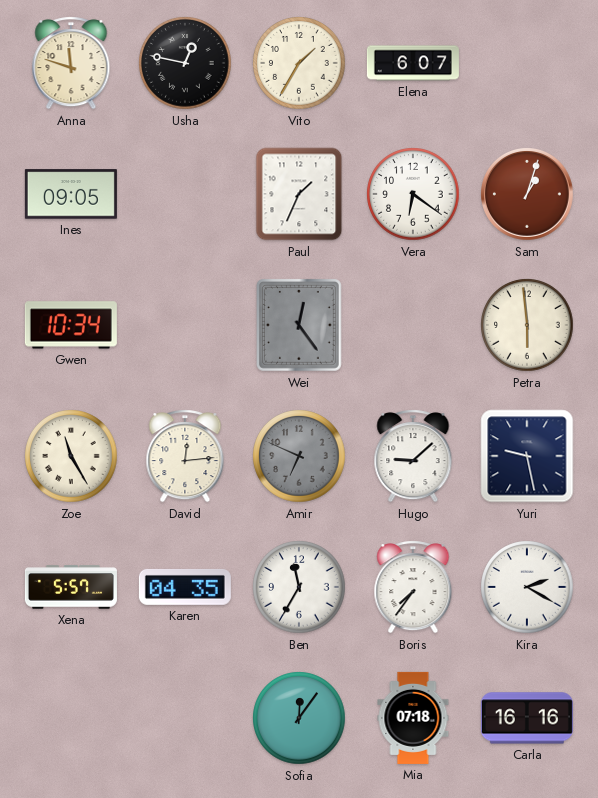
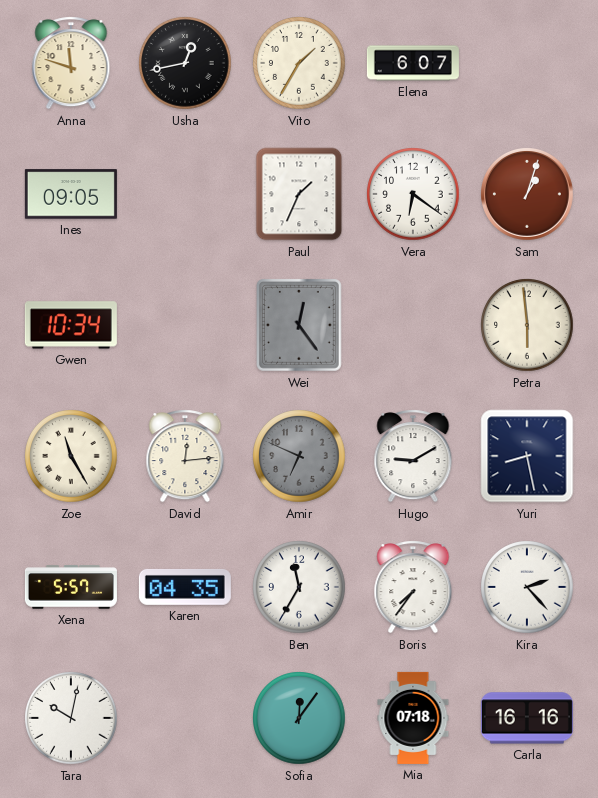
Usha: 12:47 -> 12:43
Hugo: 9:08 -> 9:10
Yuri: 9:28 -> 8:28
Kira: 2:20 -> 2:23
Tara: none -> 10:02
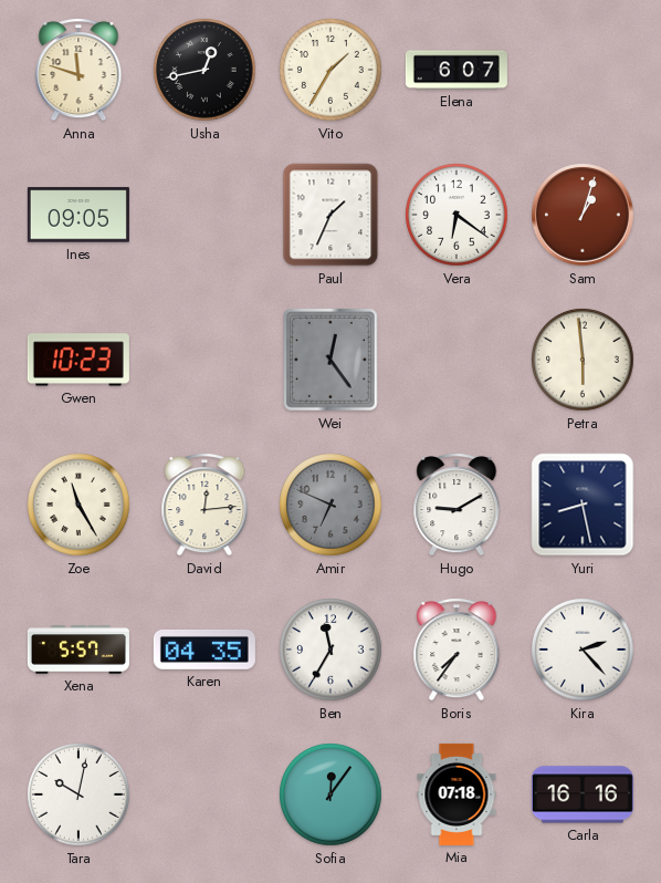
Gwen: 10:34 -> 10:23
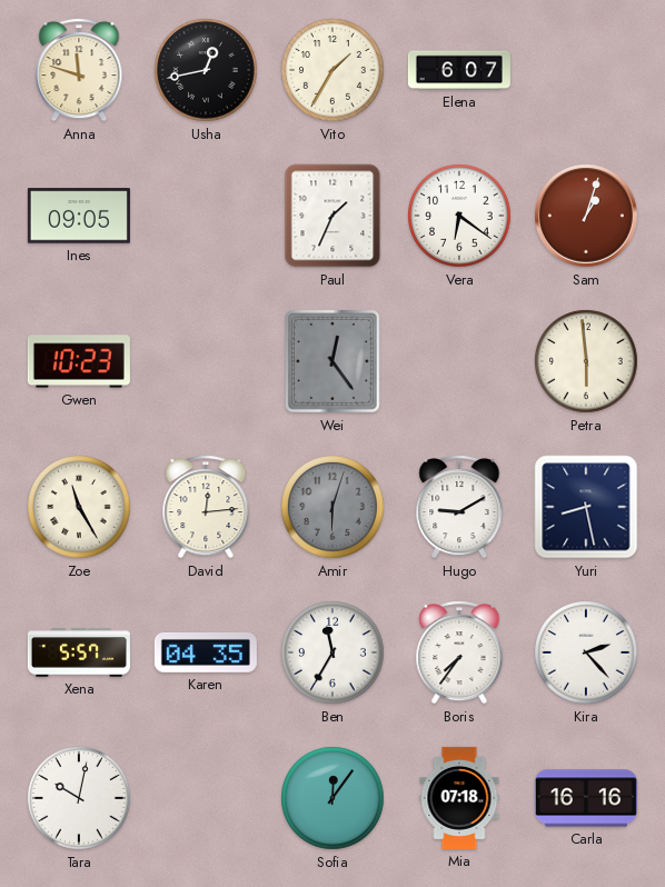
Amir: 6:49 -> 6:03
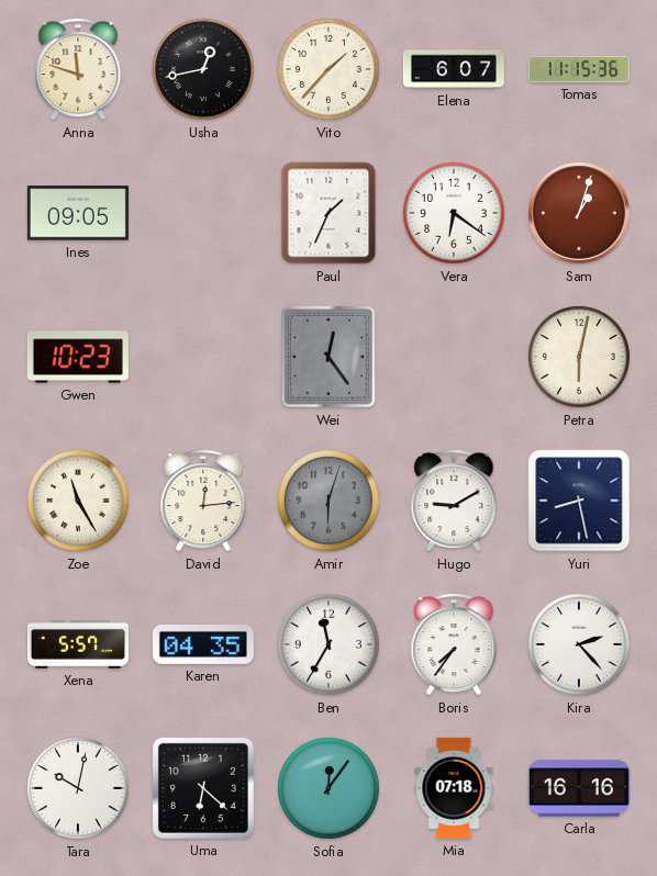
Vito: 1:35 -> 1:37
Tomas: none -> 11:15
Petra: 5:59 -> 6:02
Uma: none -> 6:22
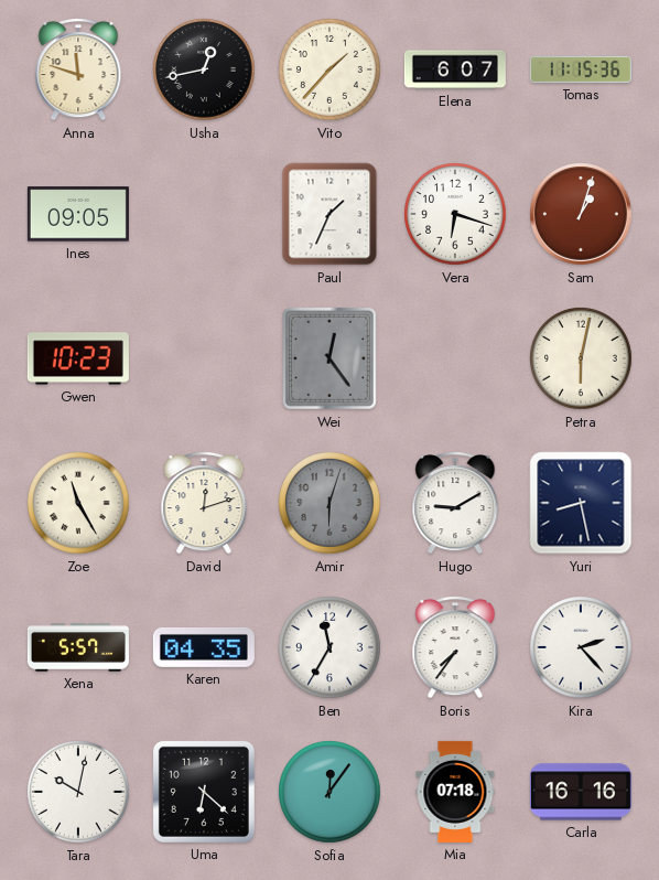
Vera: 6:21 -> 6:18
David: 12:14 -> 12:12
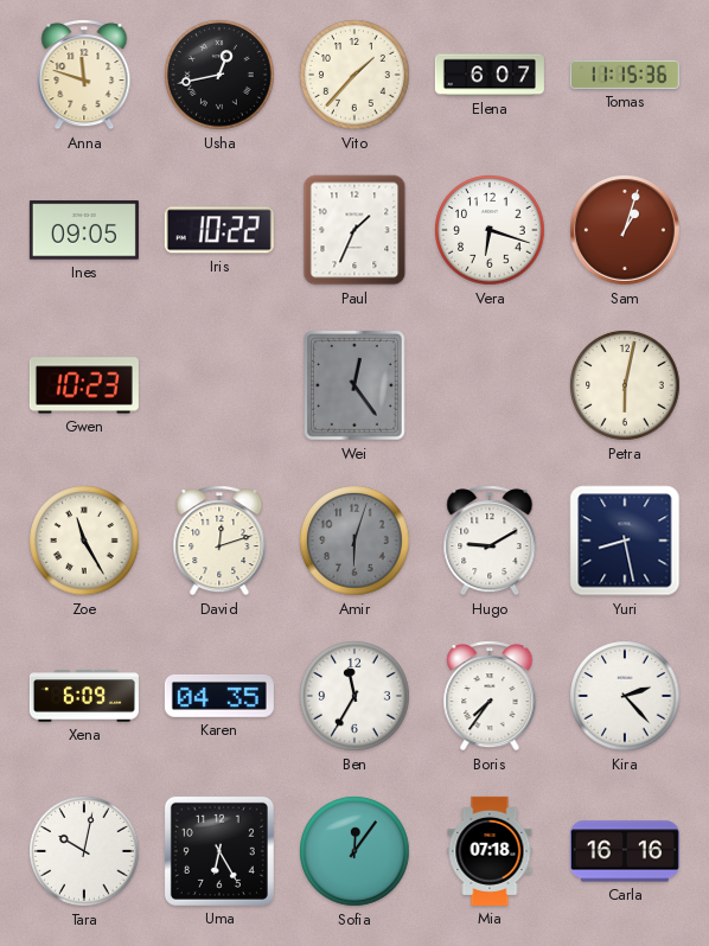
Iris: none -> 10:22
Xena: 5:57 -> 6:09
Uma: 6:22 -> 6:25
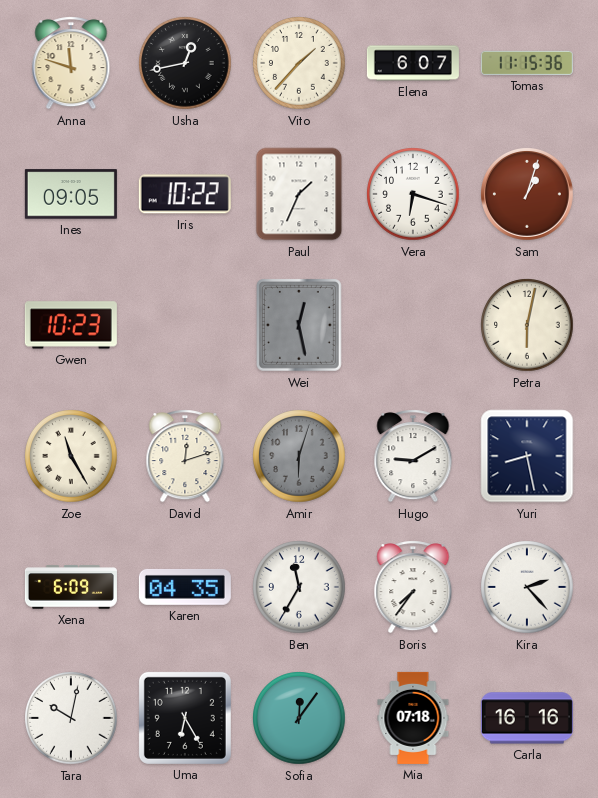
Wei: 12:24 -> 12:28
